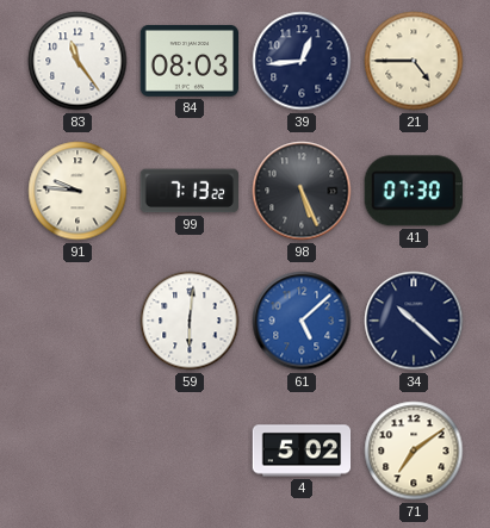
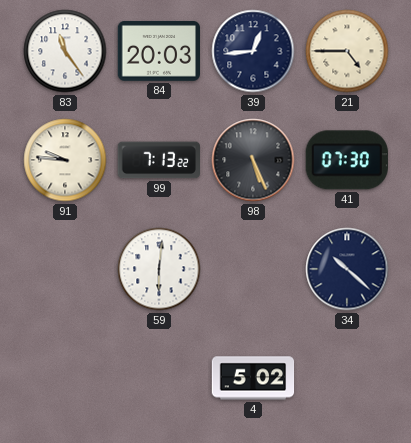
84: 08:03 -> 20:03
61: 5:08 -> none
71: 7:09 -> none
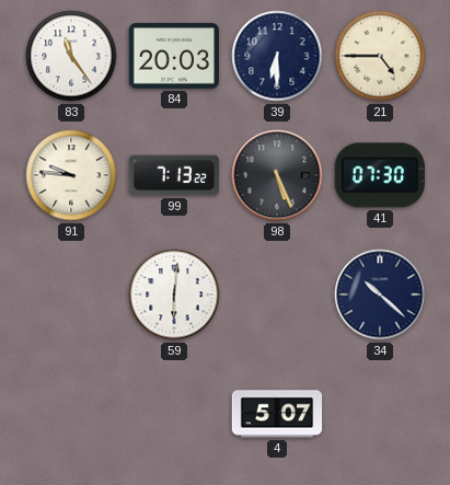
39: 12:44 -> 6:30
4: 5:02 -> 5:07
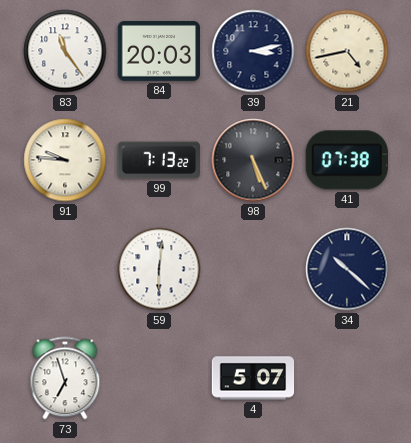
39: 6:30 -> 3:13
21: 4:45 -> 4:43
41: 07:30 -> 07:38
73: none -> 6:57
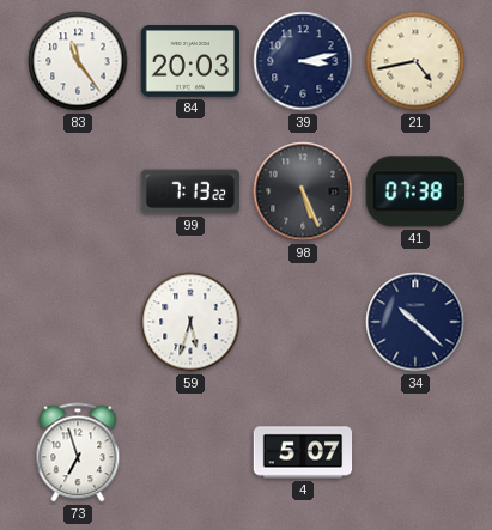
91: 9:46 -> none
59: 6:01 -> 5:33
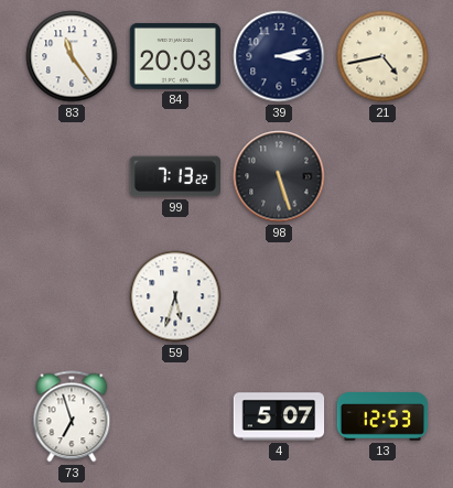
98: 5:26 -> 5:27
41: 07:38 -> none
34: 10:22 -> none
13: none -> 12:53
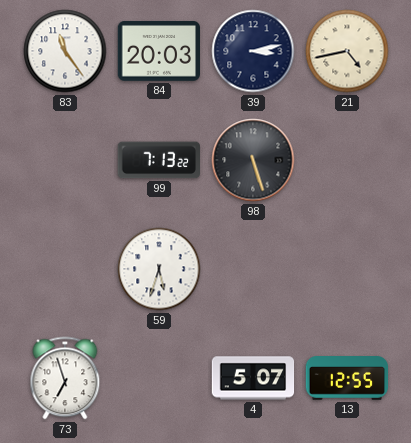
13: 12:53 -> 12:55
